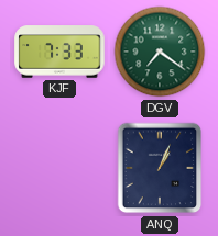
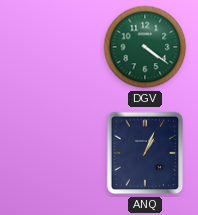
KJF: 7:33 -> none
DGV: 7:21 -> 4:21
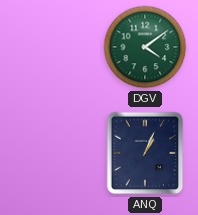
DGV: 4:21 -> 4:09
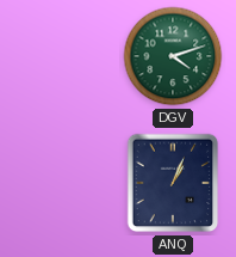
DGV: 4:09 -> 4:12
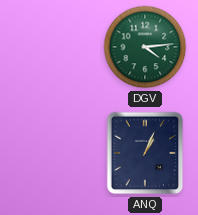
DGV: 4:12 -> 4:14
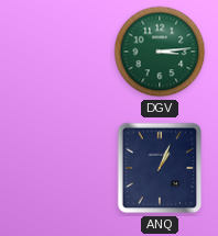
DGV: 4:14 -> 3:14
